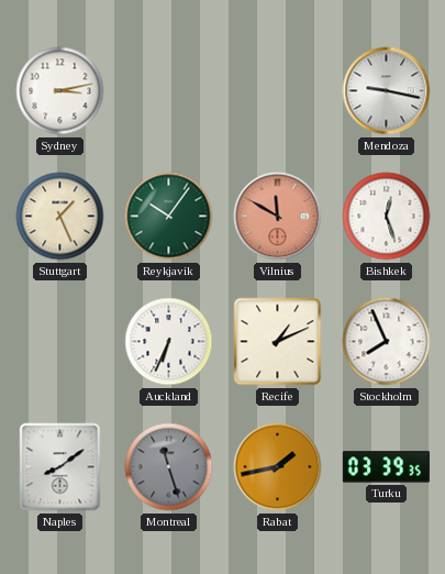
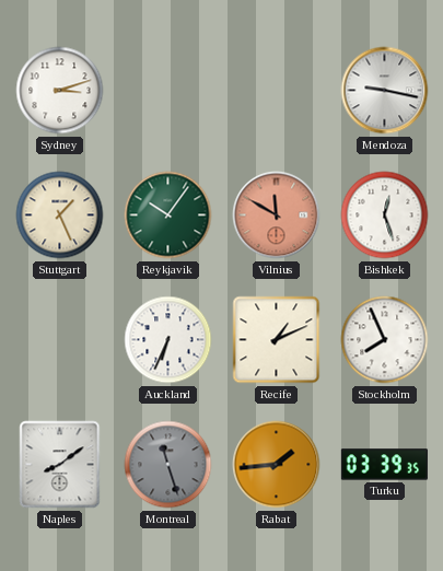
Sydney: 3:13 -> 3:12
Rabat: 1:43 -> 1:44
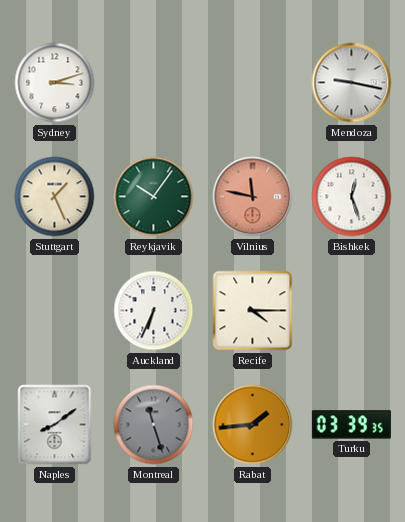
Vilnius: 11:50 -> 11:47
Recife: 1:11 -> 4:15
Stockholm: 7:56 -> none
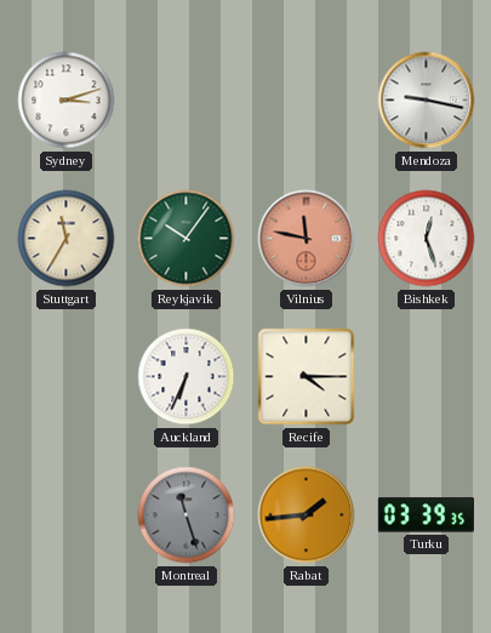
Stuttgart: 1:26 -> 11:35
Naples: 8:09 -> none
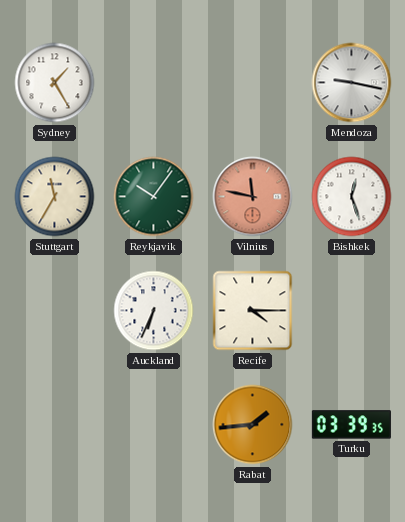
Sydney: 3:12 -> 1:25
Montreal: 11:27 -> none
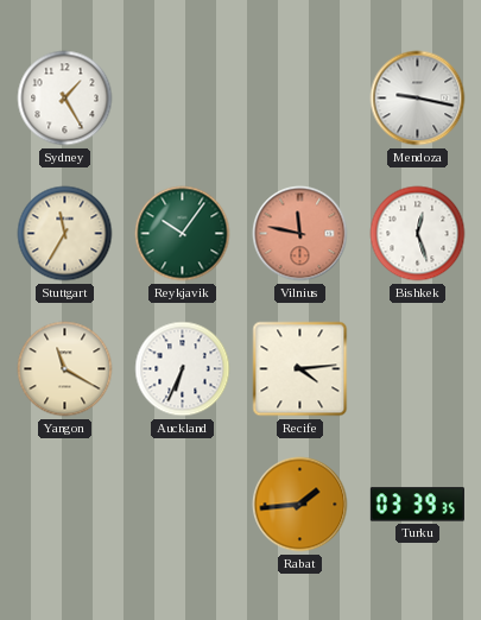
Yangon: none -> 11:20
Recife: 4:15 -> 4:14
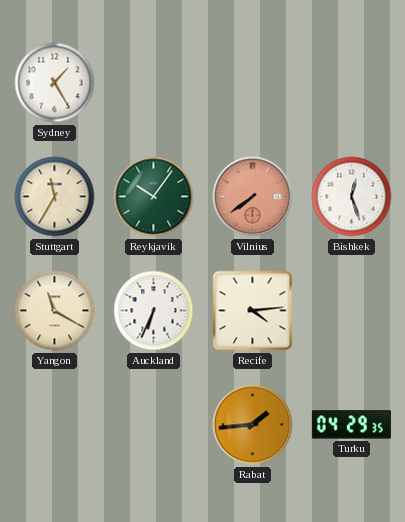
Mendoza: 9:17 -> none
Vilnius: 11:47 -> 7:39
Turku: 03:39 -> 04:29
